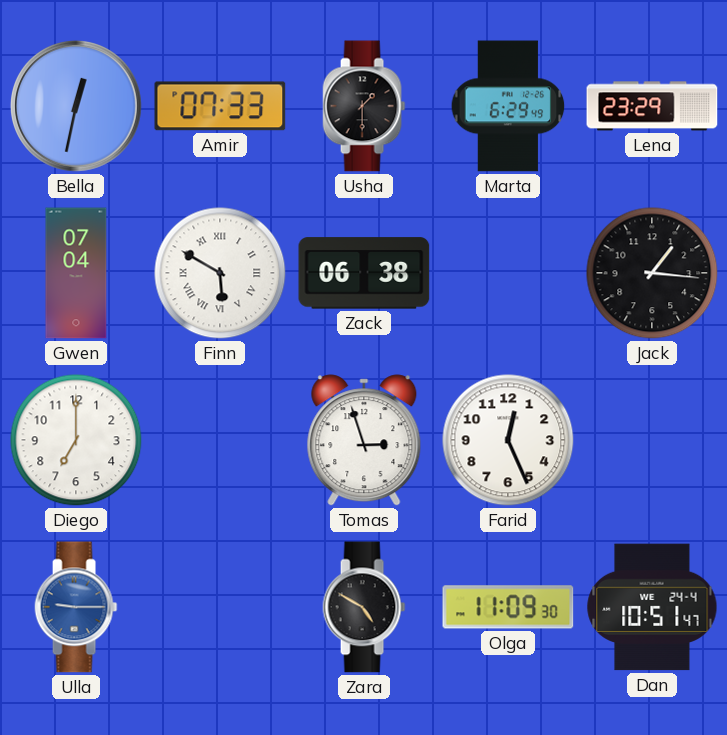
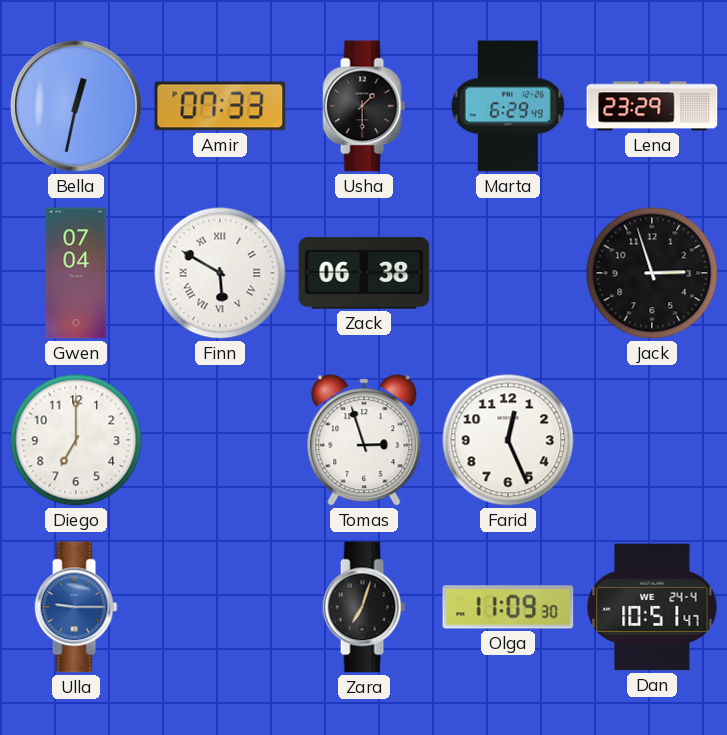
Jack: 1:16 -> 2:57
Zara: 4:50 -> 7:03
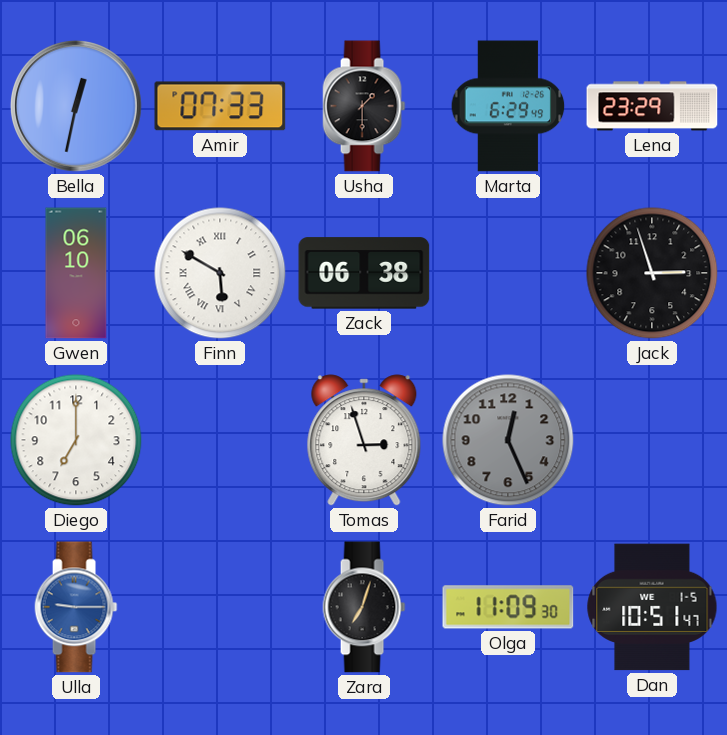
Gwen: 07:04 -> 06:10
Farid dial: white -> grey
Dan date: WE 24-4 -> WE 1-5
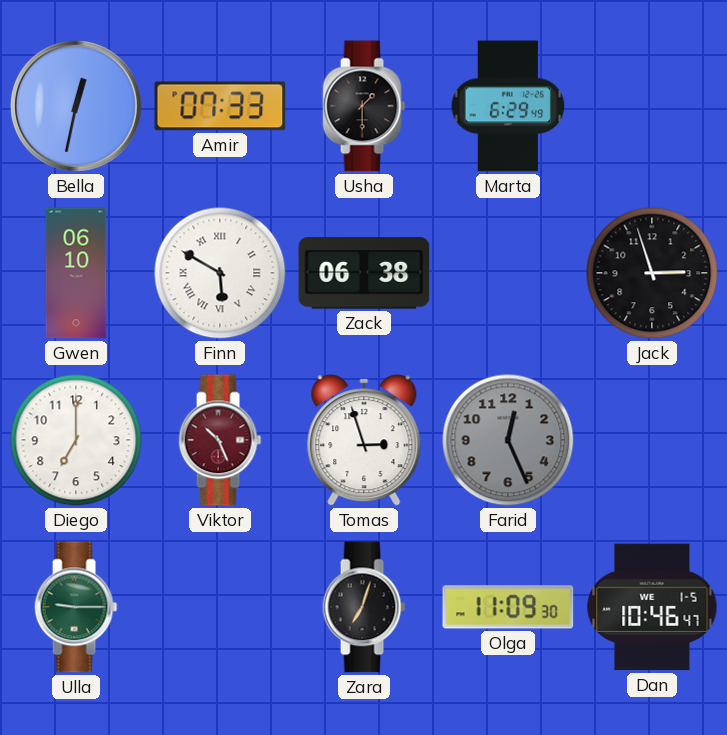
Lena: 23:29 -> none
Viktor: none -> 10:26
Ulla dial: blue -> green
Dan: 10:51 -> 10:46
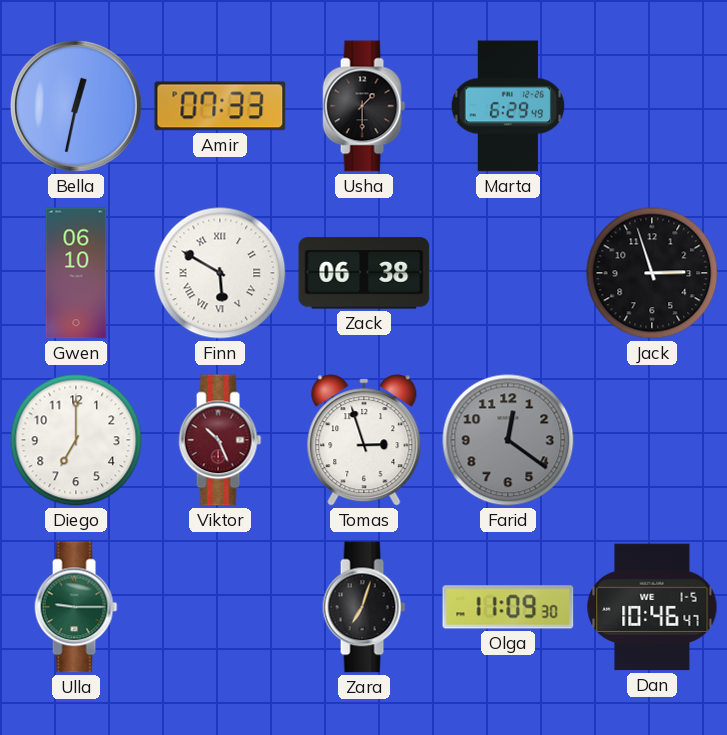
Farid: 12:26 -> 12:21
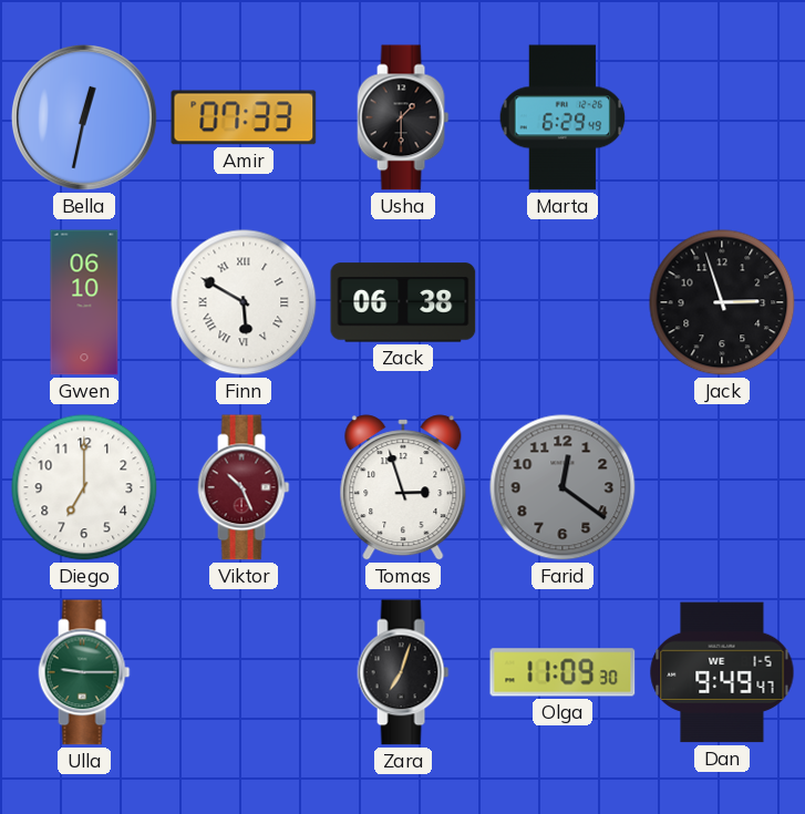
Dan: 10:46 -> 9:49
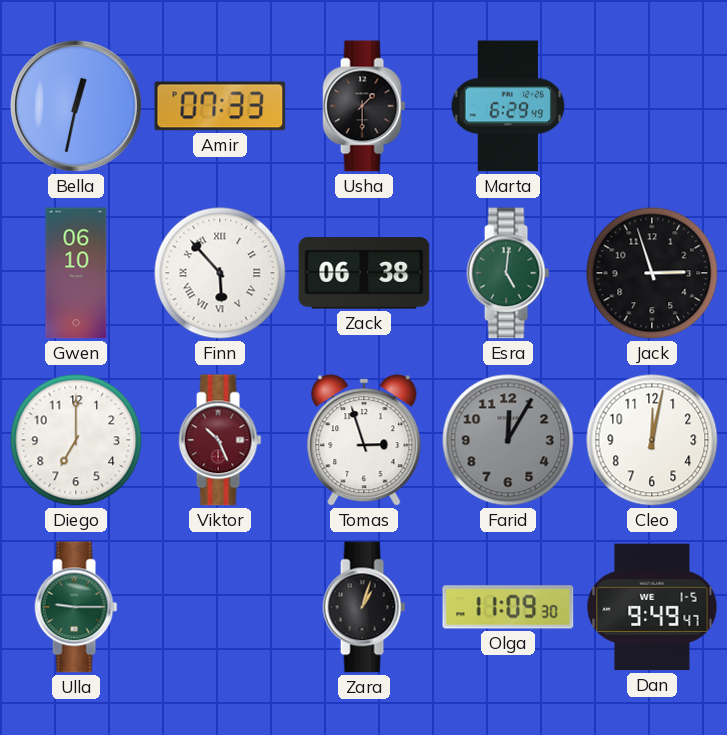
Finn: 5:50 -> 5:53
Esra: none -> 5:01
Farid: 12:21 -> 12:05
Cleo: none -> 12:02
Zara: 7:03 -> 1:03
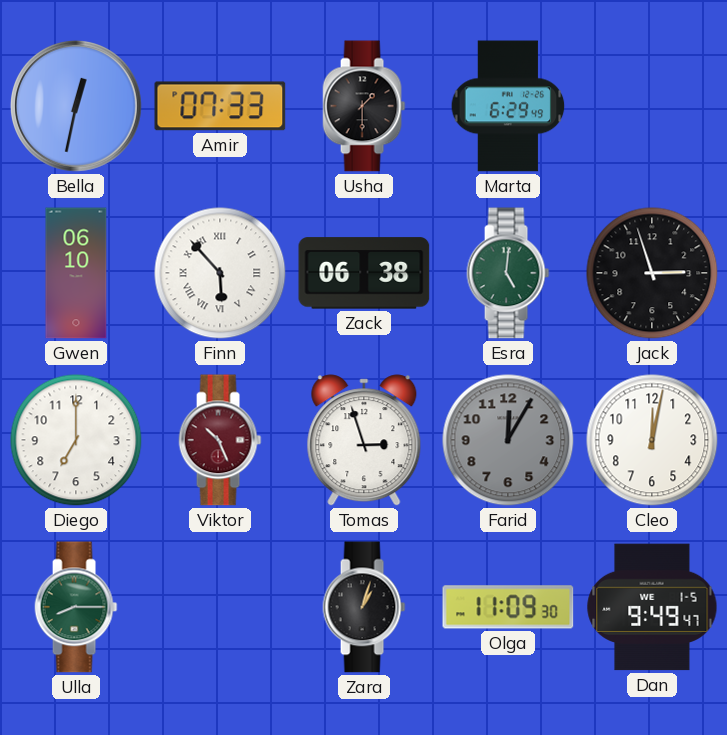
Ulla: 9:15 -> 8:15
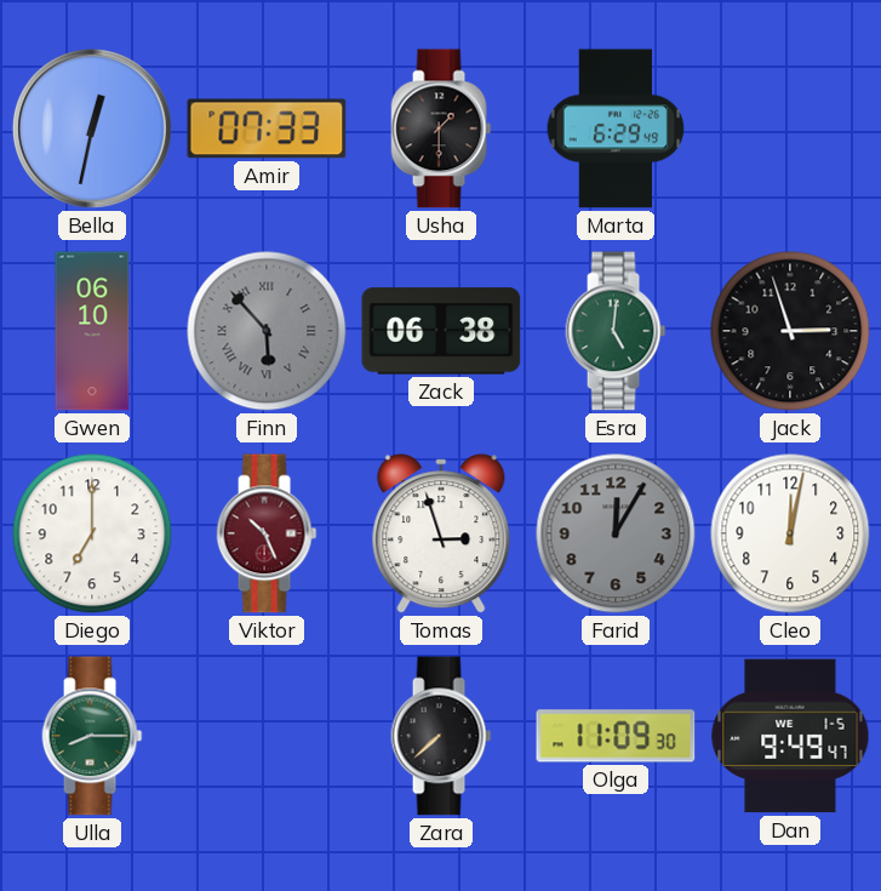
Finn dial: white -> grey
Zara: 1:03 -> 7:38
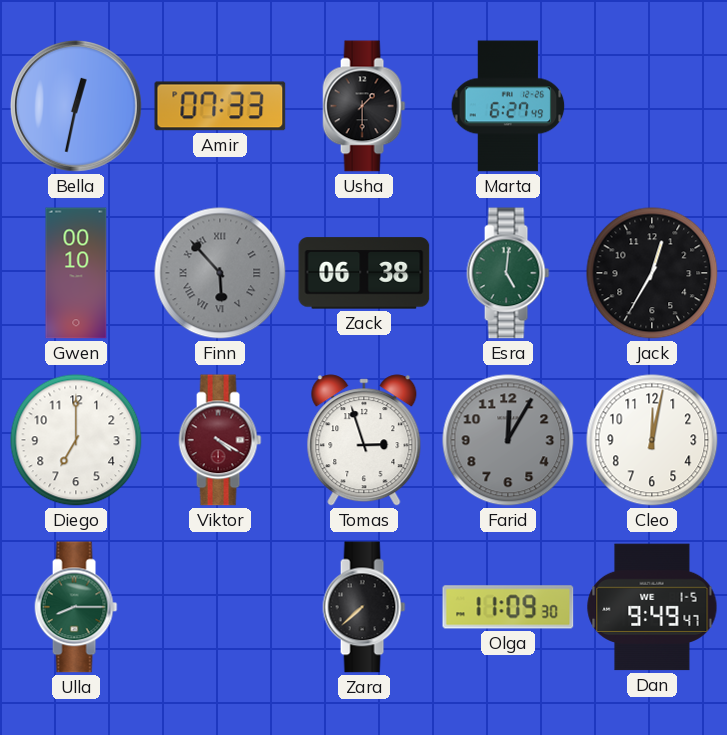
Marta: 6:29 -> 6:27
Gwen: 06:10 -> 00:10
Jack: 2:57 -> 12:35
Viktor: 10:26 -> 4:20
